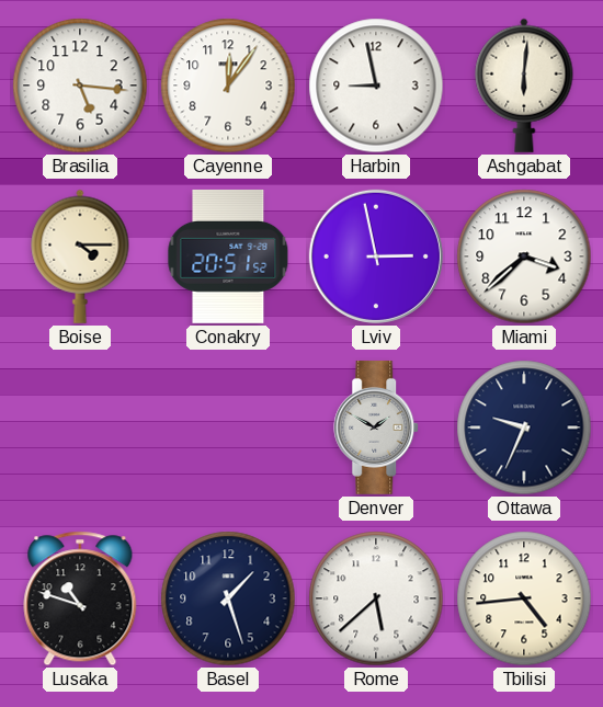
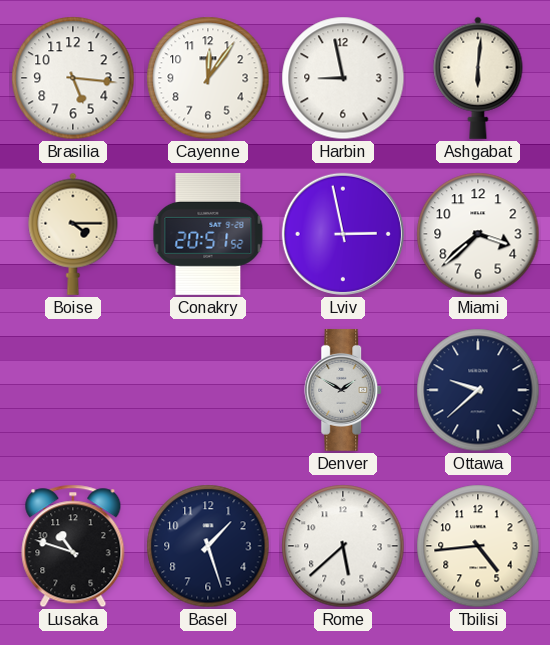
Ottawa: 9:34 -> 9:38
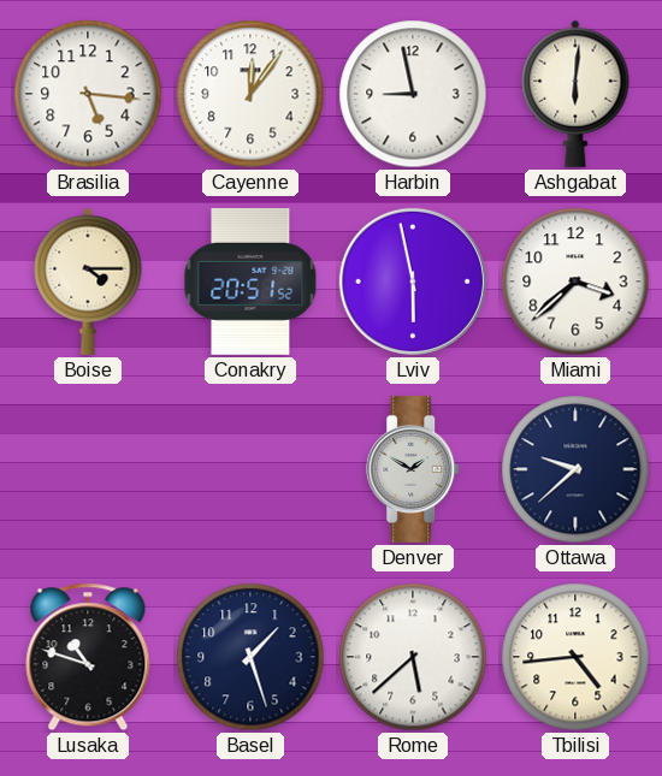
Lviv: 2:58 -> 5:58
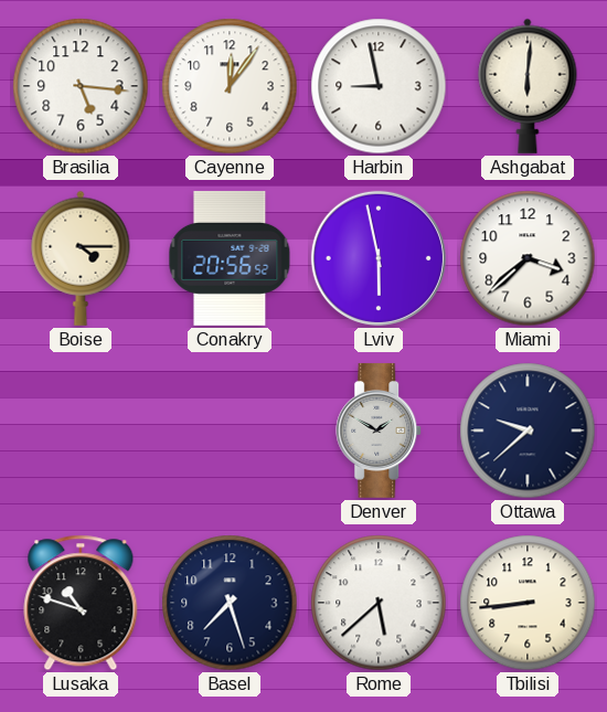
Conakry: 20:51 -> 20:56
Basel: 1:27 -> 7:27
Tbilisi: 4:44 -> 8:44
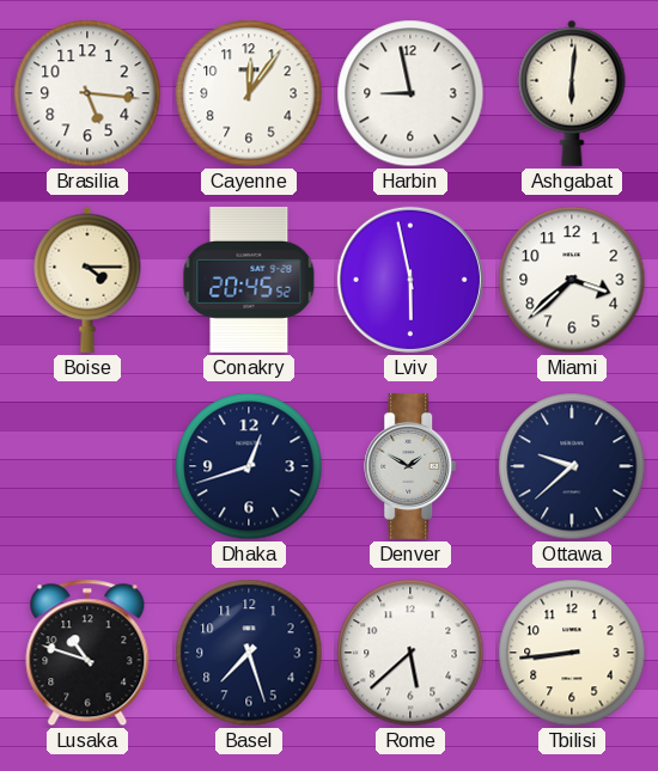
Conakry: 20:56 -> 20:45
Dhaka: none -> 12:42
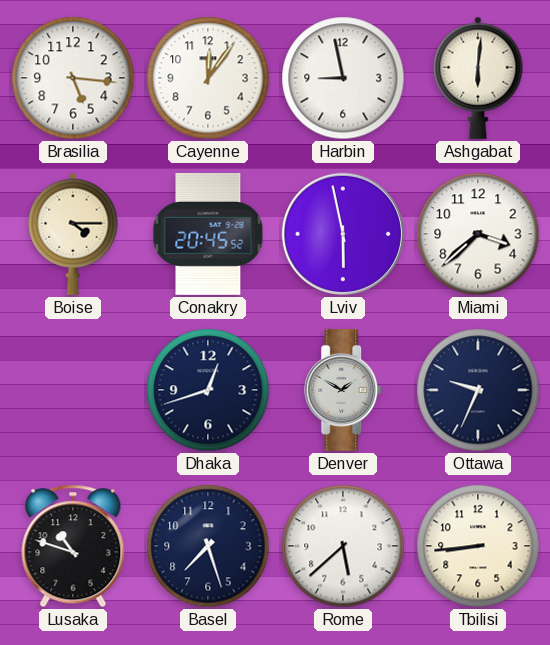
Ottawa: 9:38 -> 9:34
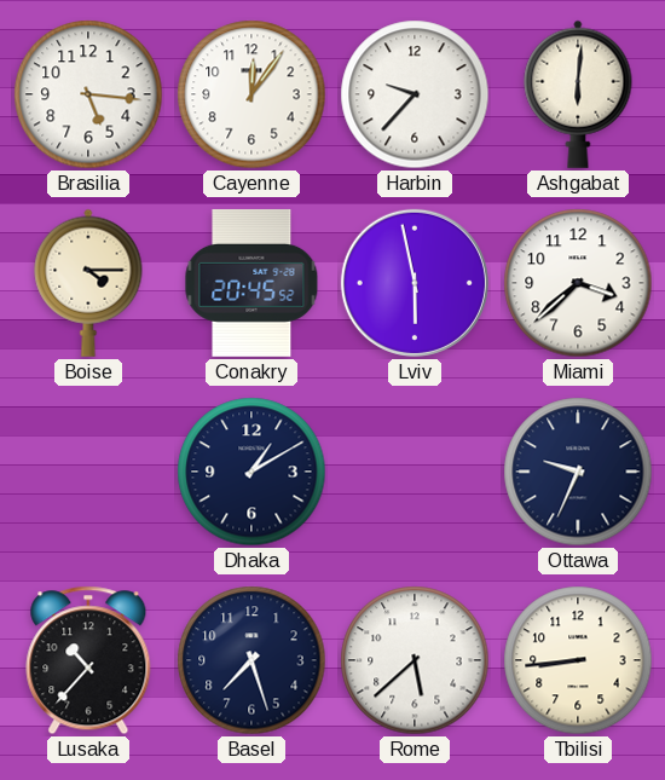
Harbin: 8:58 -> 9:37
Dhaka: 12:42 -> 1:10
Denver: 1:50 -> none
Lusaka: 10:48 -> 10:37
